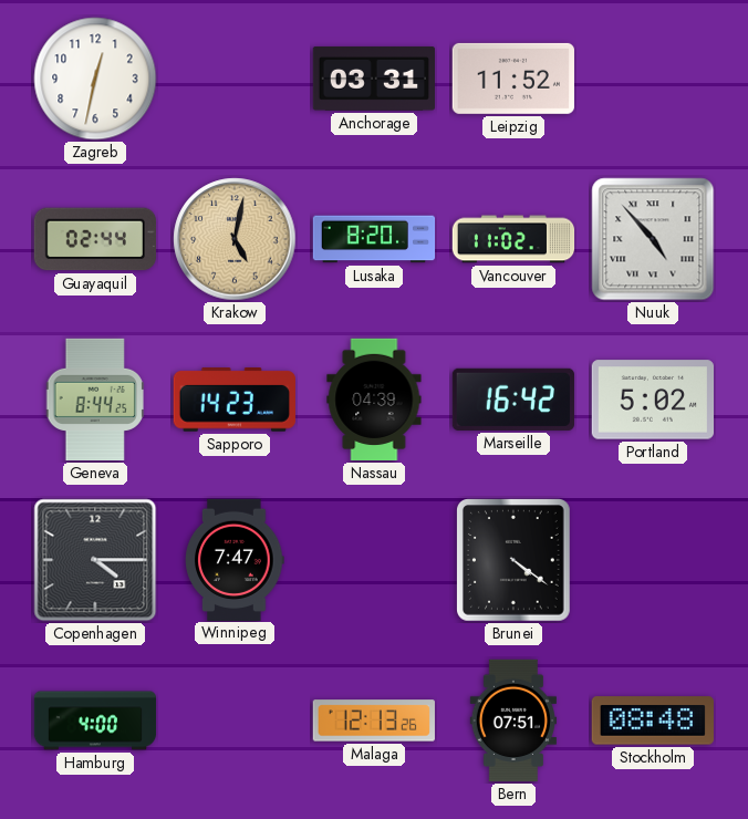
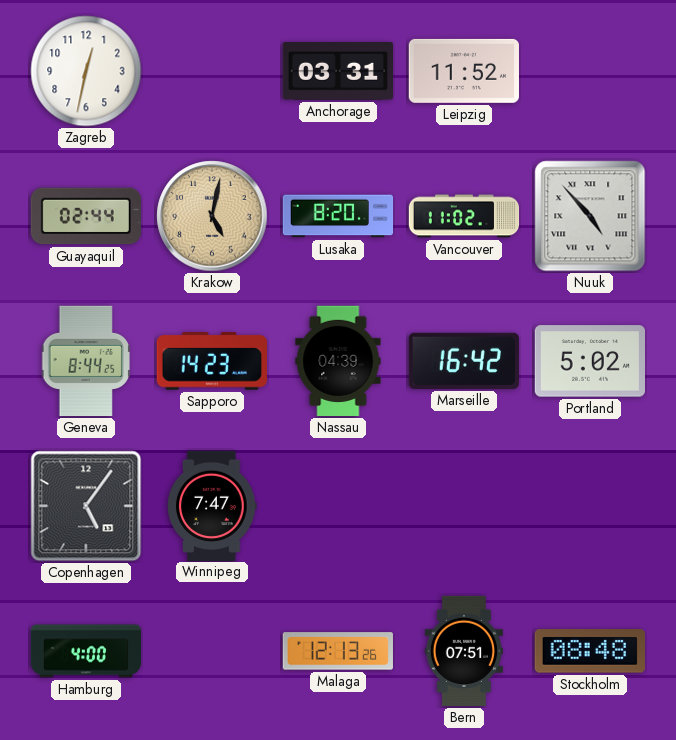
Copenhagen: 4:15 -> 5:06
Brunei: 4:21 -> none
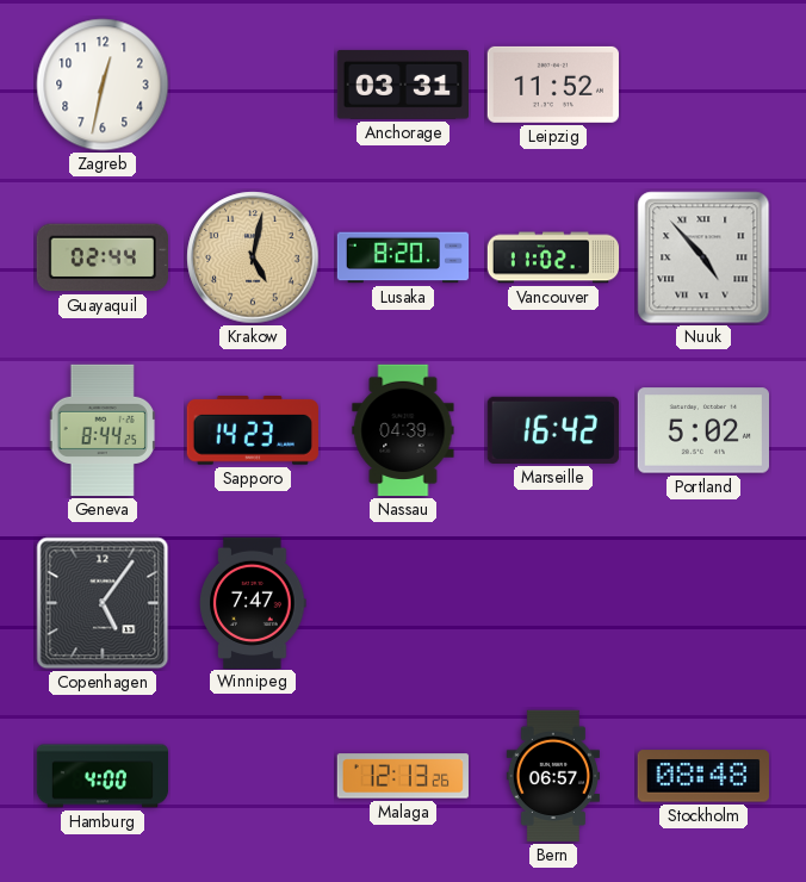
Bern: 07:51 -> 06:57
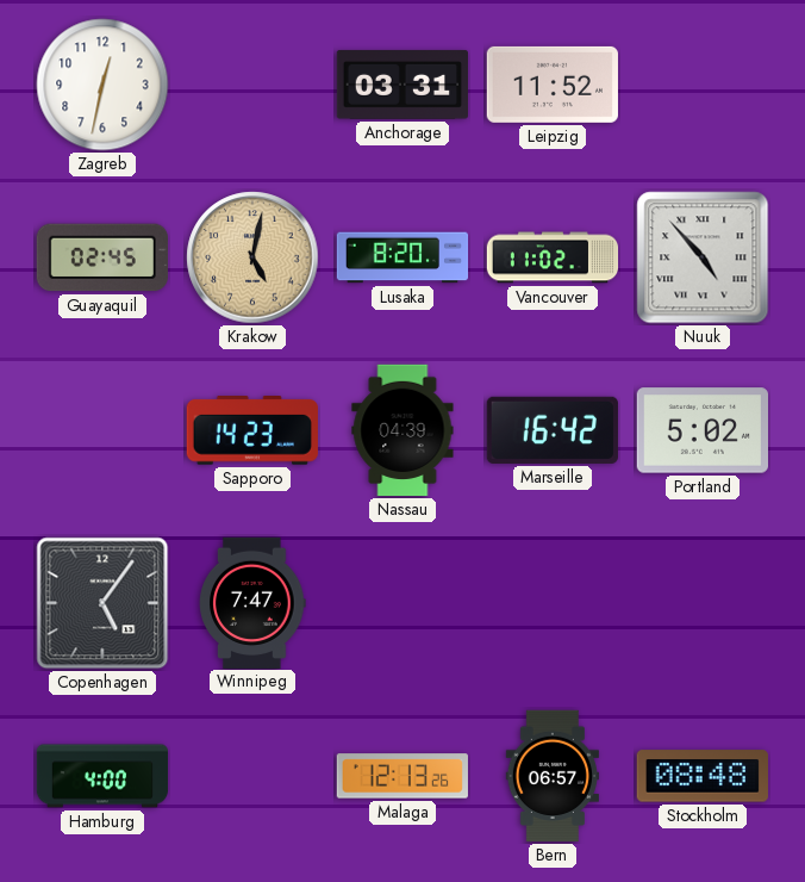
Guayaquil: 02:44 -> 02:45
Geneva: 8:44 -> none
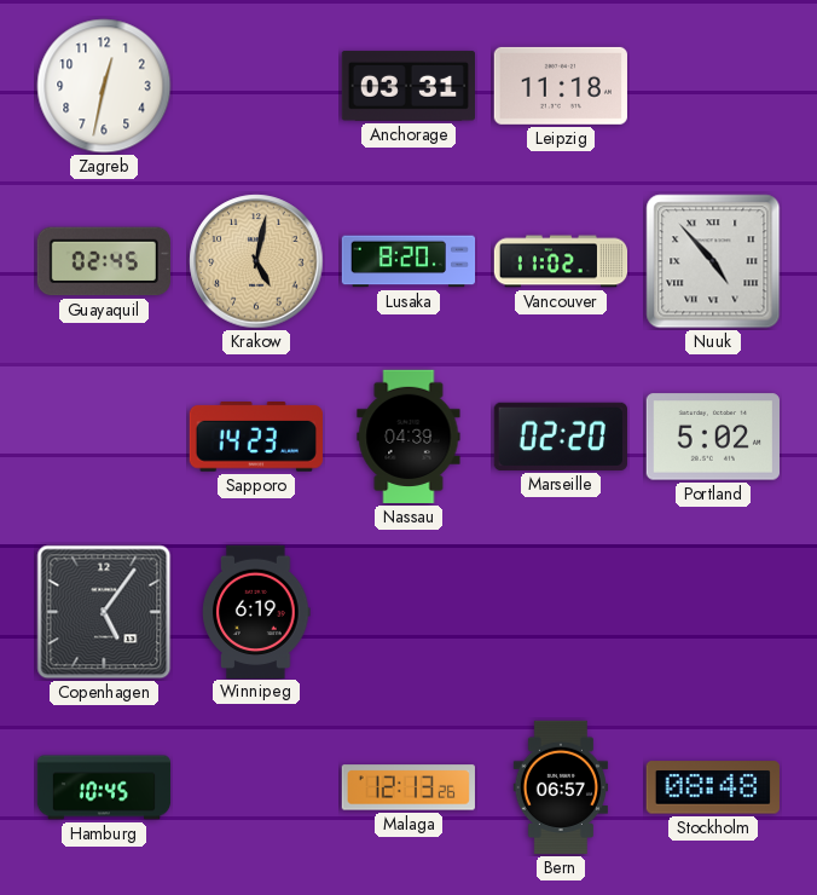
Leipzig: 11:52 -> 11:18
Marseille: 16:42 -> 02:20
Winnipeg: 7:47 -> 6:19
Hamburg: 4:00 -> 10:45
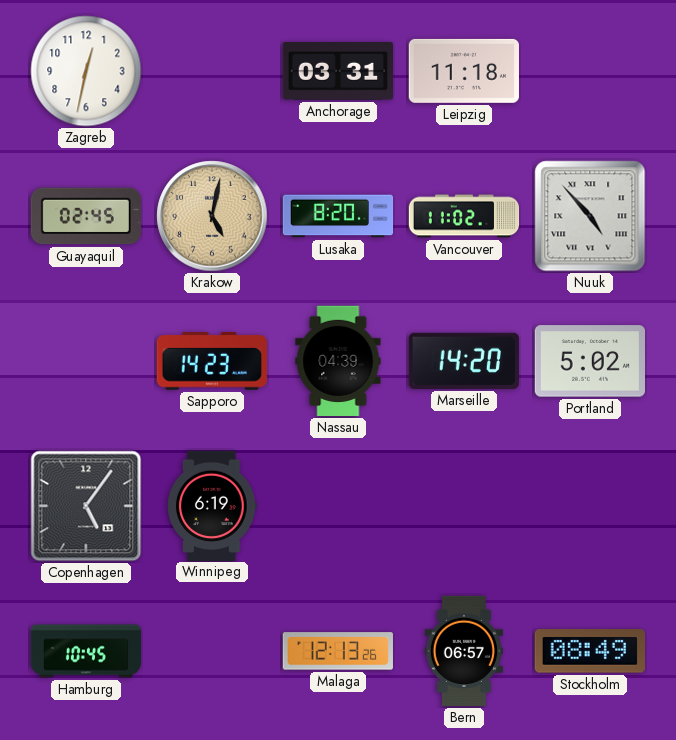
Marseille: 02:20 -> 14:20
Stockholm: 08:48 -> 08:49
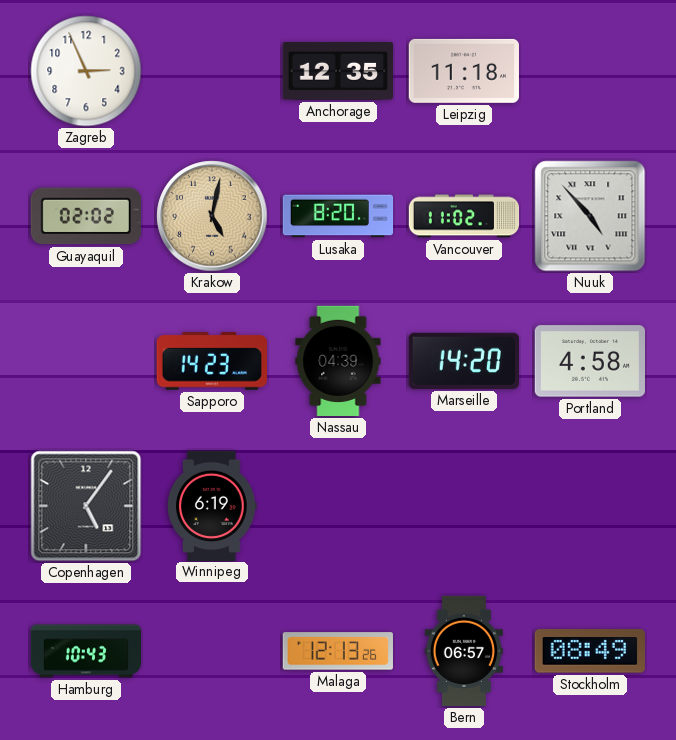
Zagreb: 12:32 -> 2:56
Anchorage: 03:31 -> 12:35
Guayaquil: 02:45 -> 02:02
Portland: 5:02 -> 4:58
Hamburg: 10:45 -> 10:43
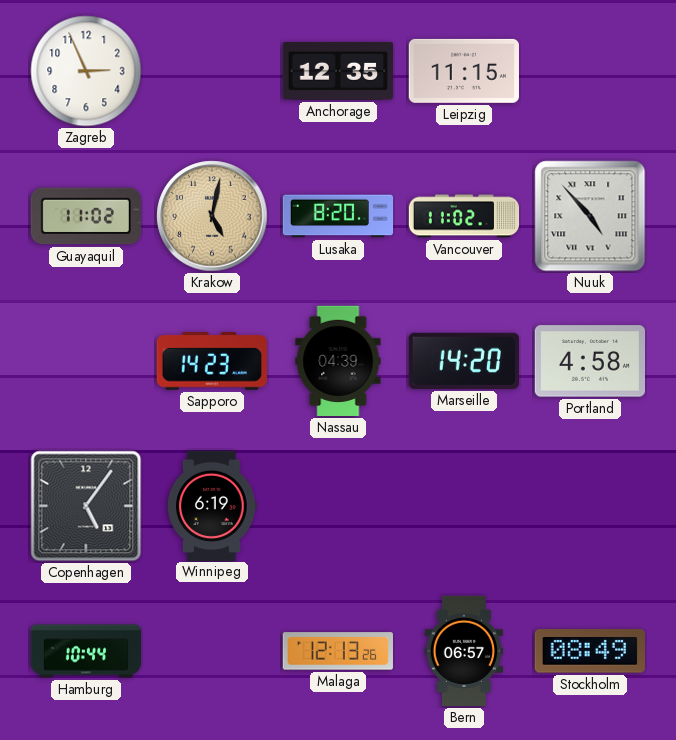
Leipzig: 11:18 -> 11:15
Guayaquil: 02:02 -> 11:02
Hamburg: 10:43 -> 10:44
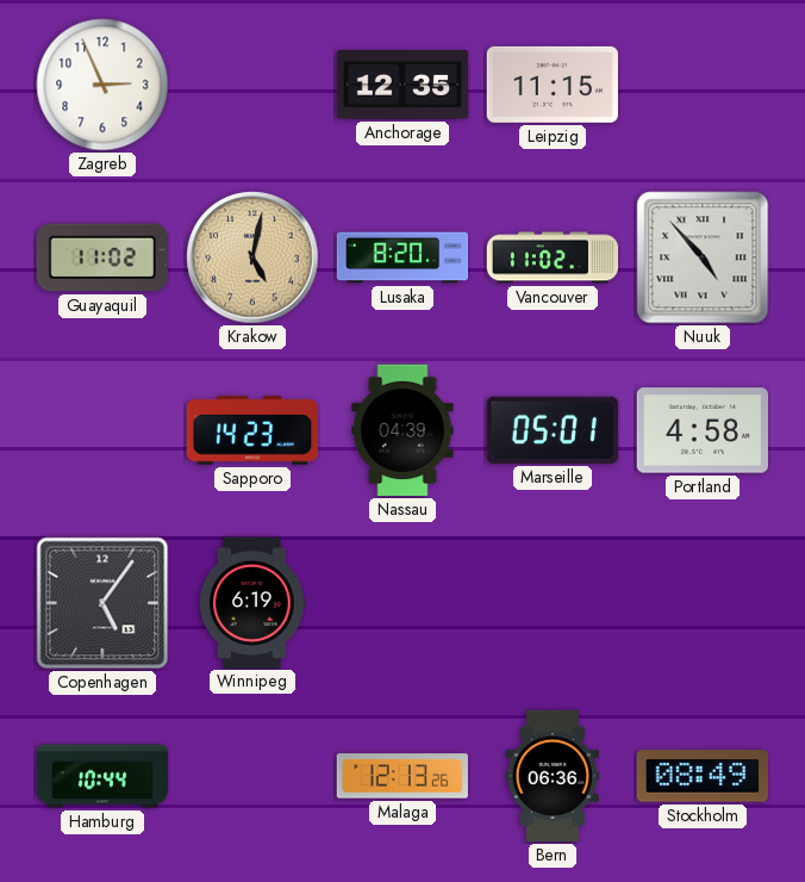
Marseille: 14:20 -> 05:01
Bern: 06:57 -> 06:36
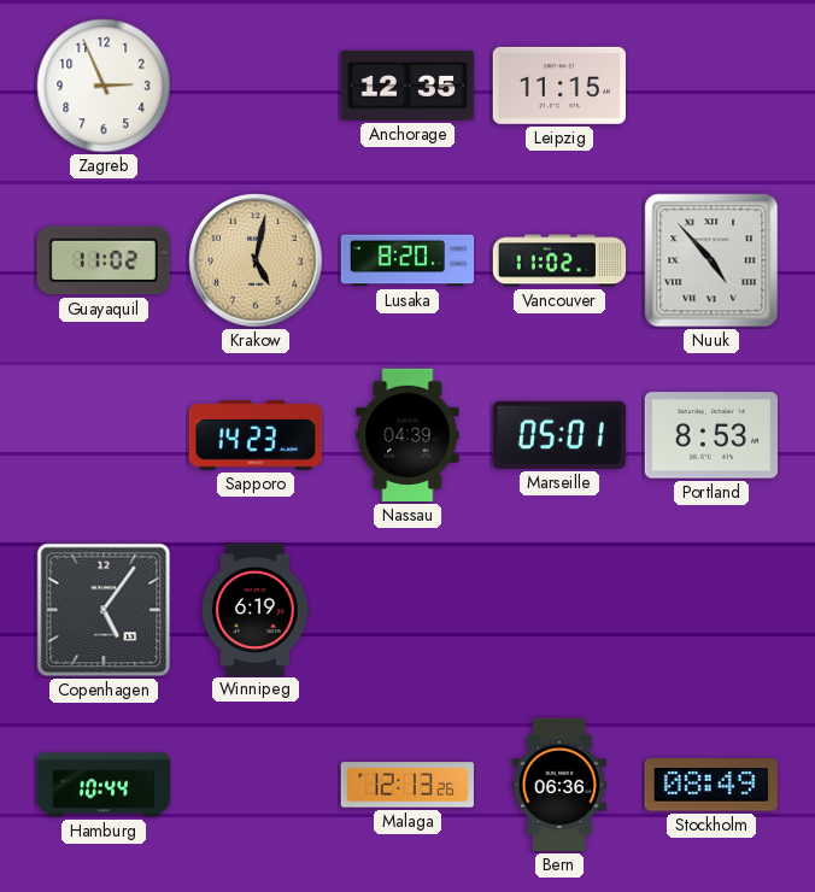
Portland: 4:58 -> 8:53
